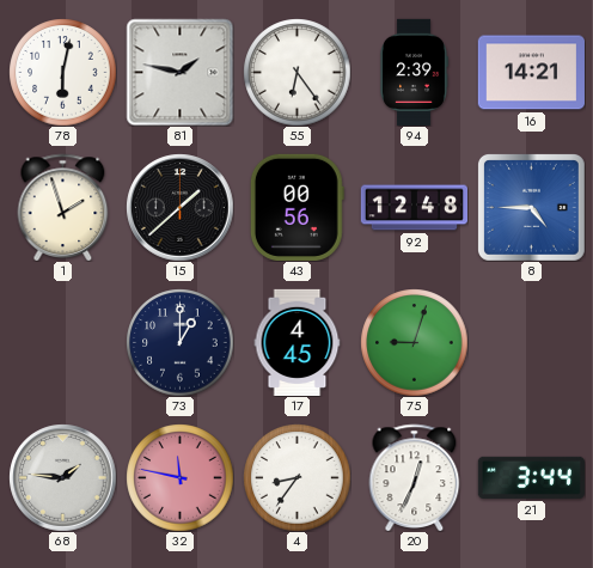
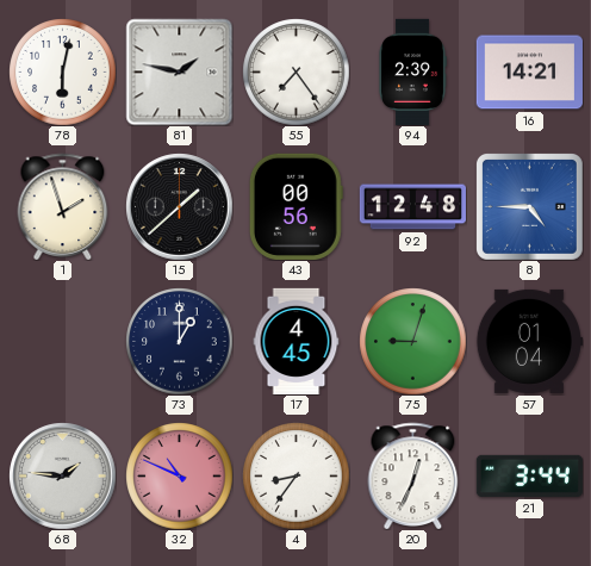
55: 6:24 -> 7:24
57: none -> 01:04
32: 11:47 -> 10:49
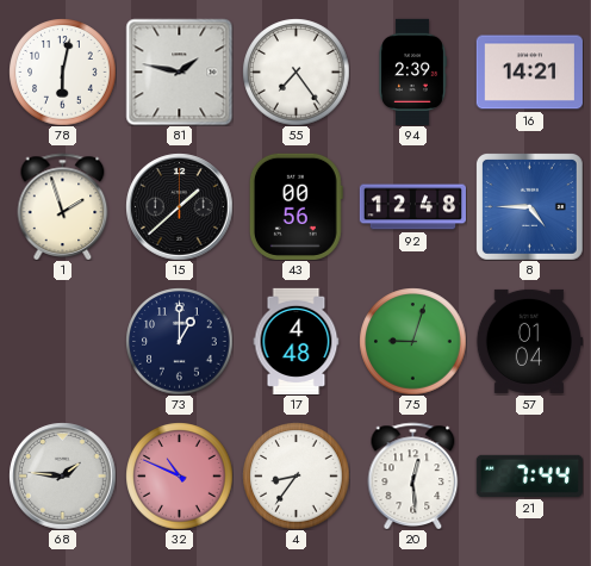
17: 4:45 -> 4:48
20: 12:34 -> 12:29
21: 3:44 -> 7:44
